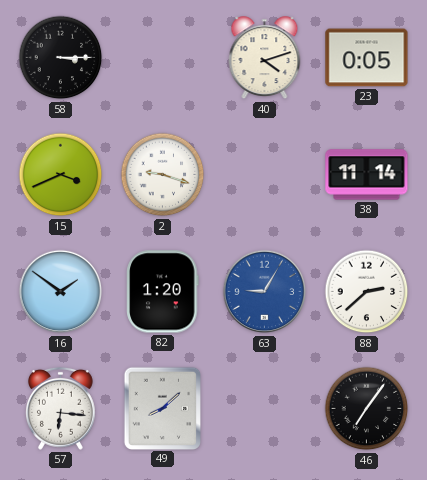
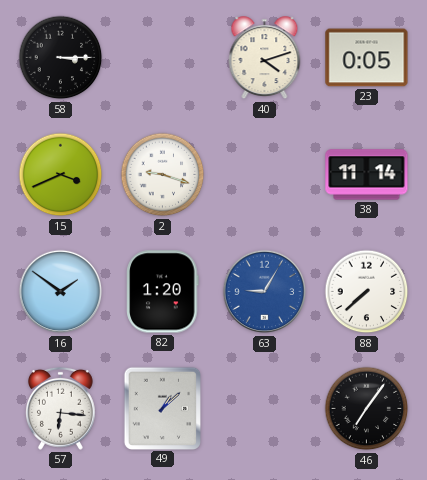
88: 2:38 -> 7:38
49: 8:08 -> 1:08
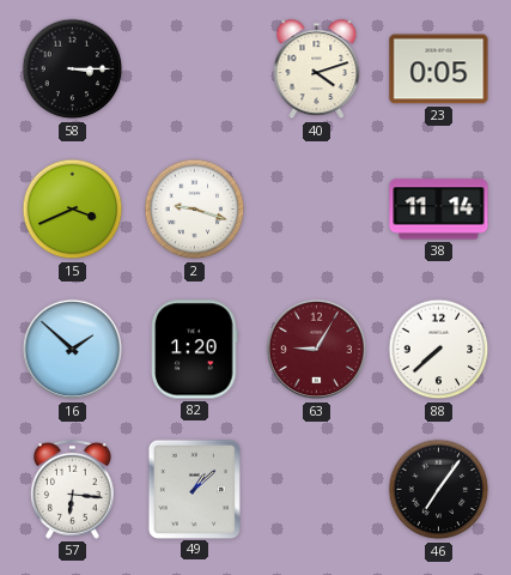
16: 1:51 -> 1:52
63 dial: blue -> burgundy
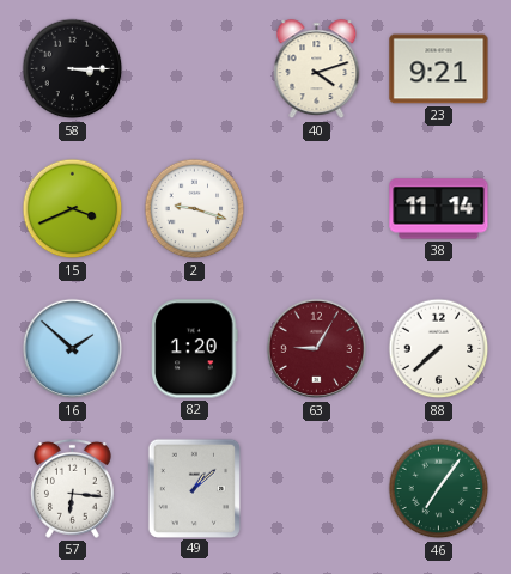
23: 0:05 -> 9:21
46 dial: black -> green
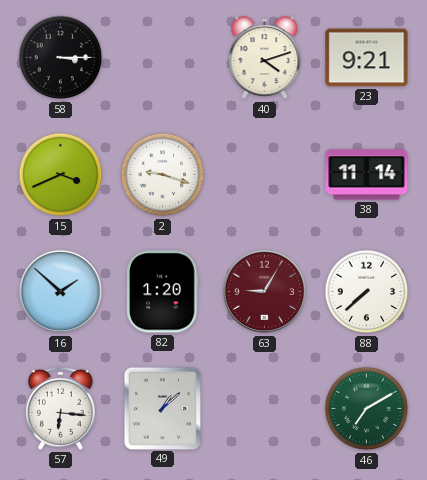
46: 7:06 -> 7:10
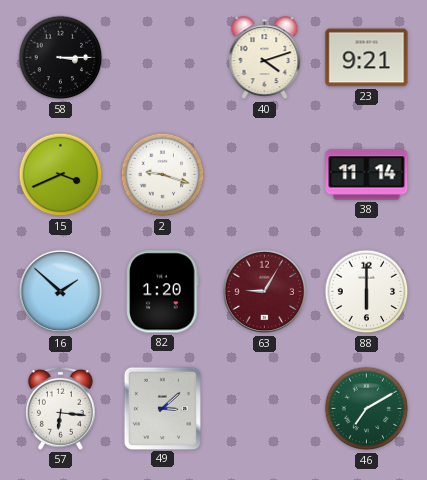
88: 7:38 -> 6:00
49: 1:08 -> 3:08
